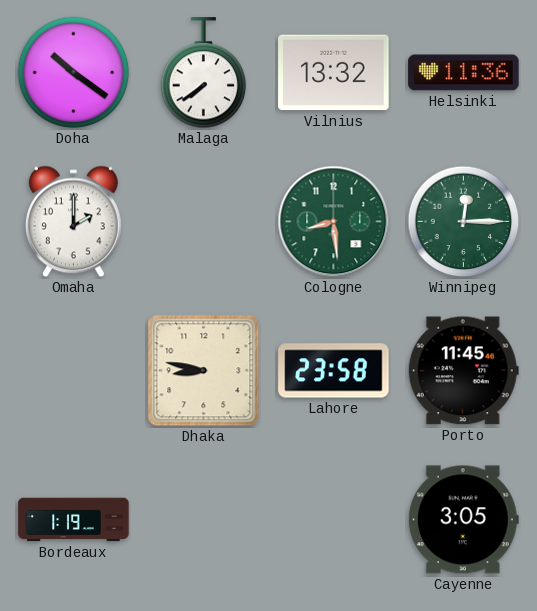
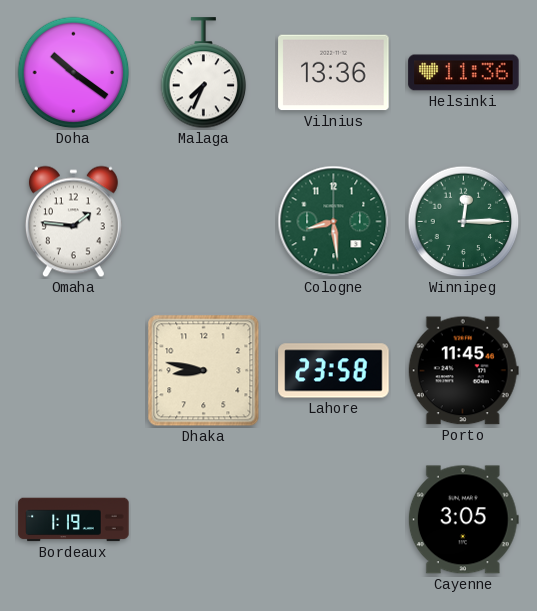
Malaga: 7:39 -> 7:34
Vilnius: 13:32 -> 13:36
Omaha: 2:00 -> 1:46
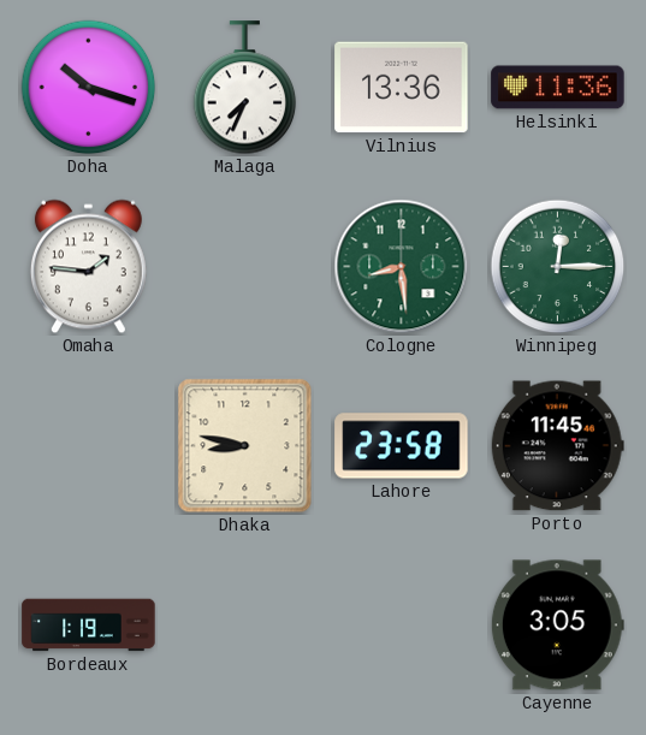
Doha: 10:21 -> 10:18
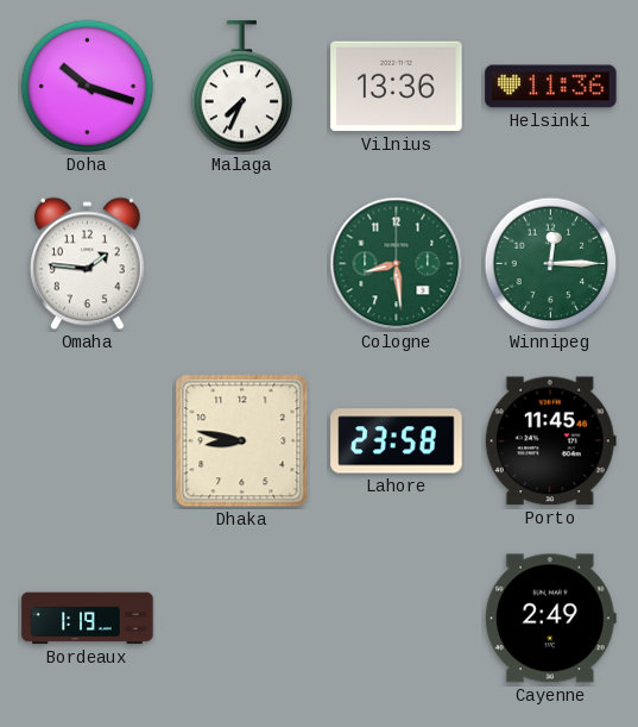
Cayenne: 3:05 -> 2:49
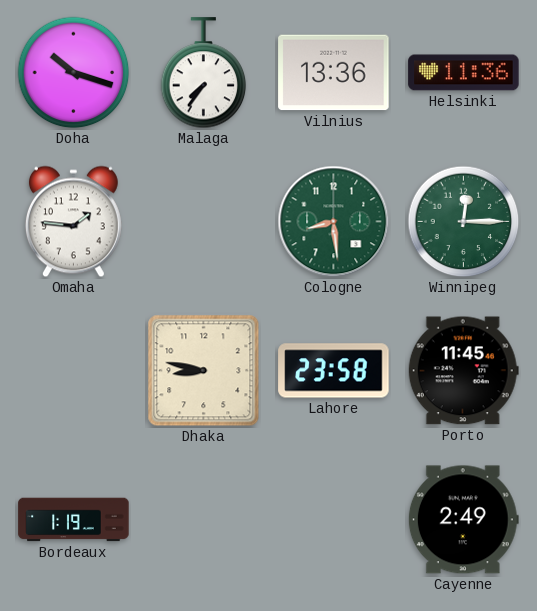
Malaga: 7:34 -> 7:36
